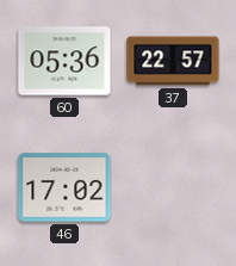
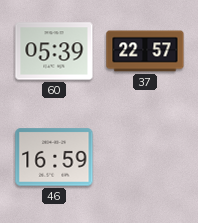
60: 05:36 -> 05:39
46: 17:02 -> 16:59
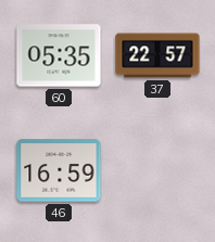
60: 05:39 -> 05:35
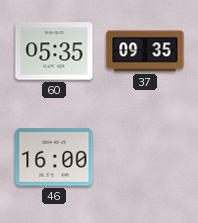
37: 22:57 -> 09:35
46: 16:59 -> 16:00
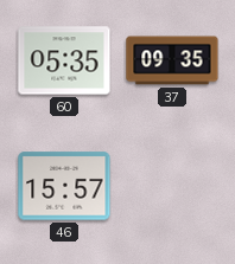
46: 16:00 -> 15:57
